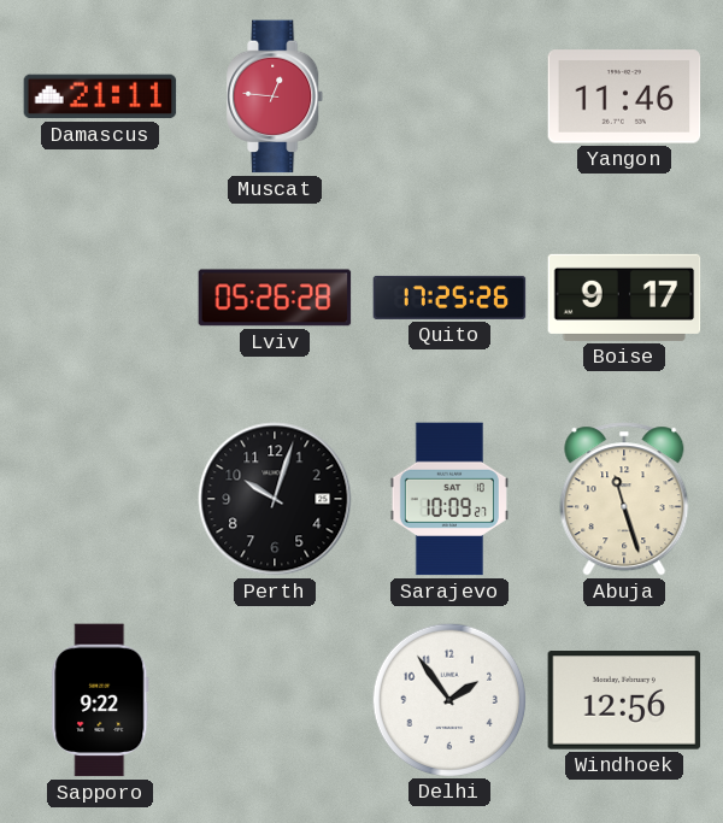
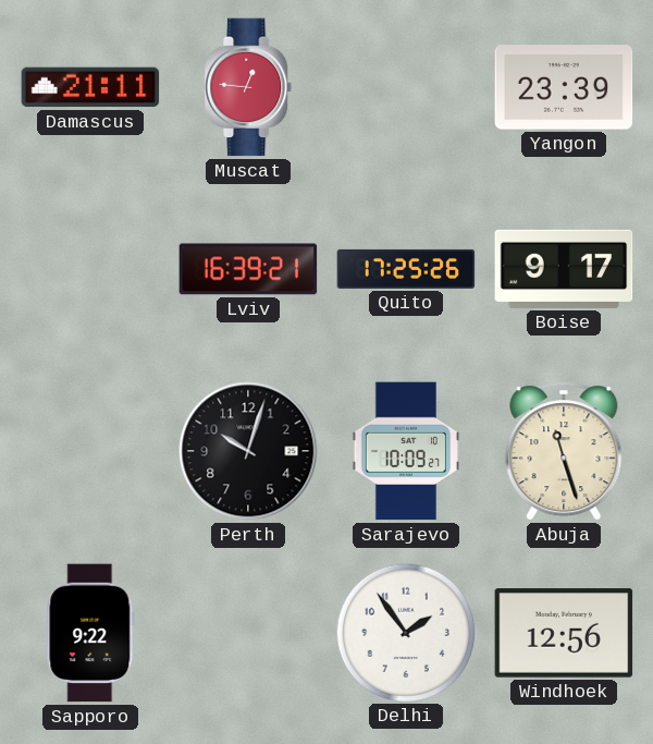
Yangon: 11:46 -> 23:39
Lviv: 05:26 -> 16:39
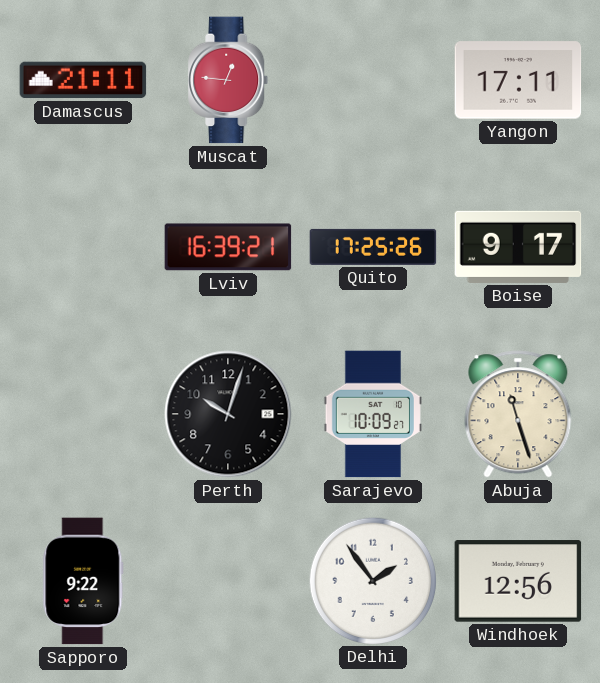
Yangon: 23:39 -> 17:11
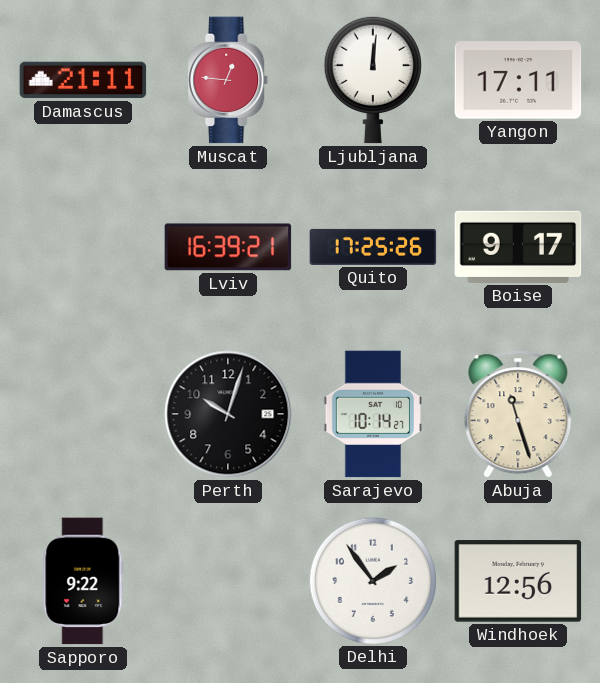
Ljubljana: none -> 12:01
Sarajevo: 10:09 -> 10:14
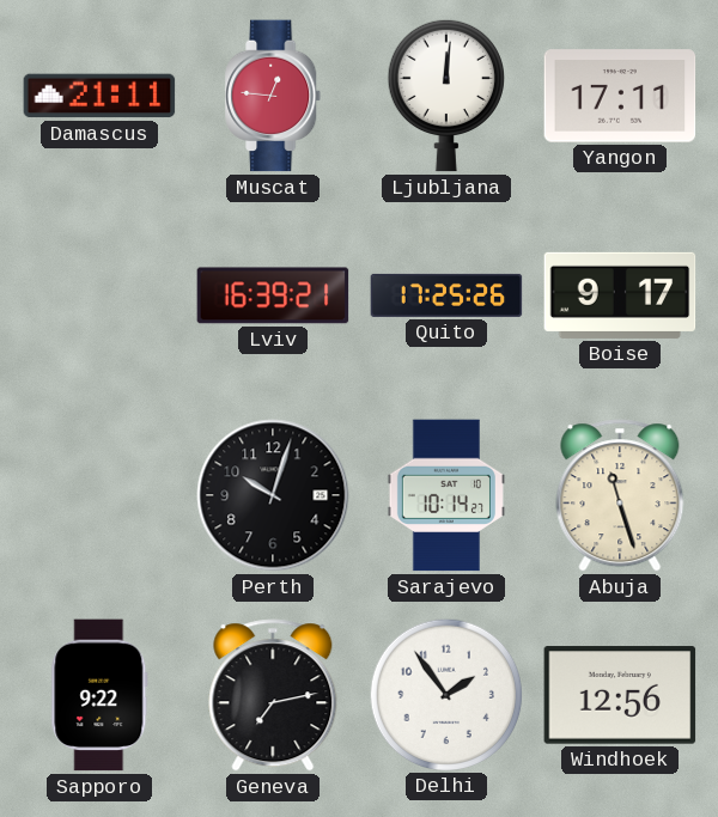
Geneva: none -> 7:13
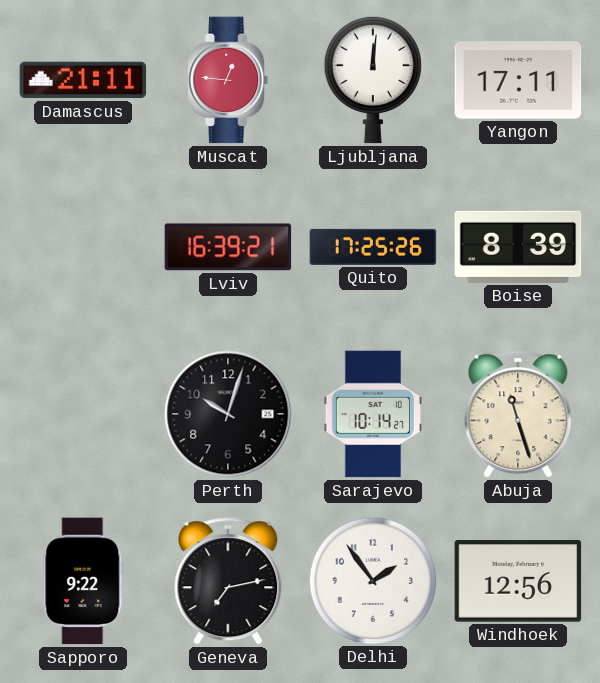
Boise: 9:17 -> 8:39
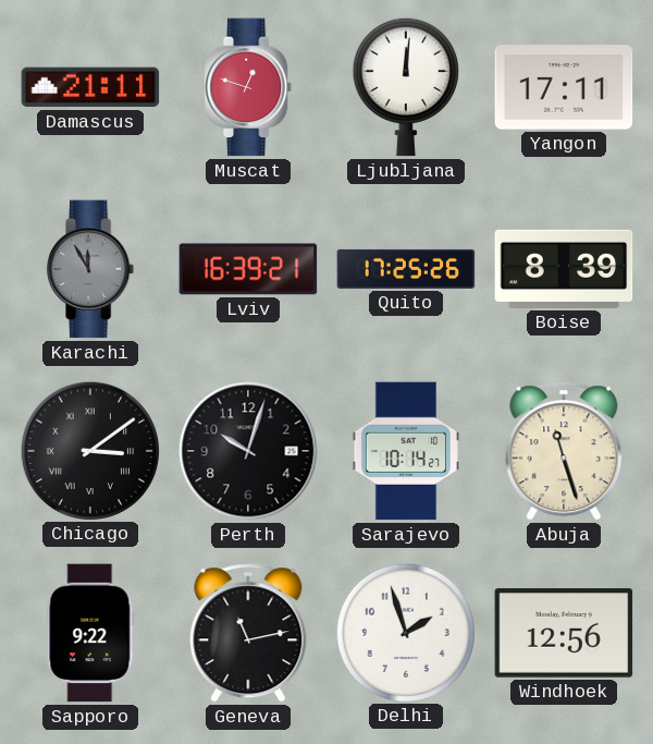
Muscat: 12:46 -> 12:48
Karachi: none -> 11:55
Chicago: none -> 3:09
Geneva: 7:13 -> 11:13
Delhi: 1:54 -> 1:57
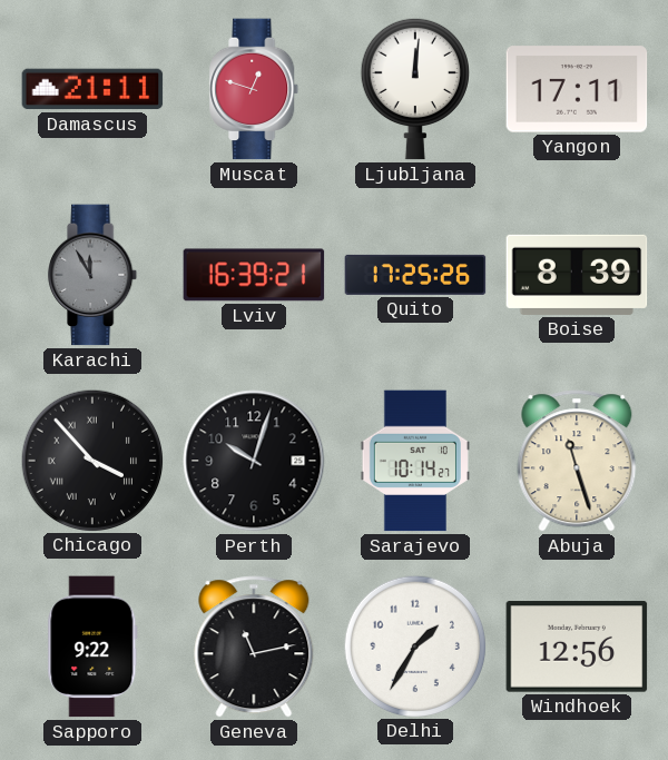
Chicago: 3:09 -> 3:53
Delhi: 1:57 -> 1:35
